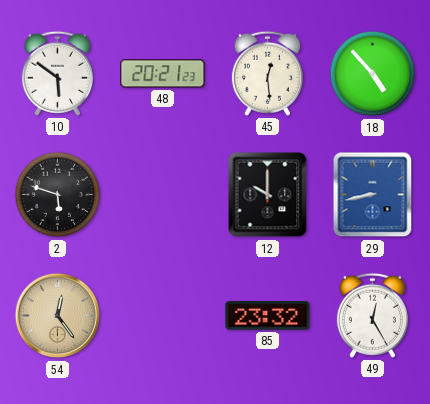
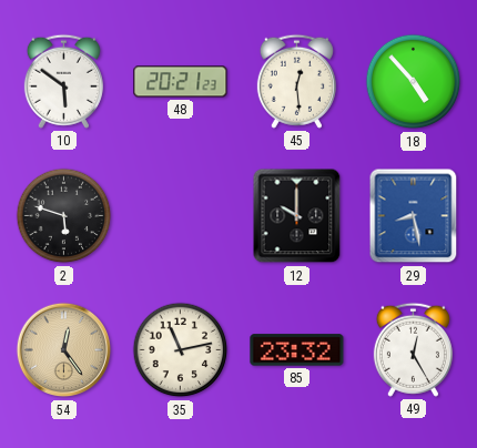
29: 8:43 -> 8:28
35: none -> 11:13
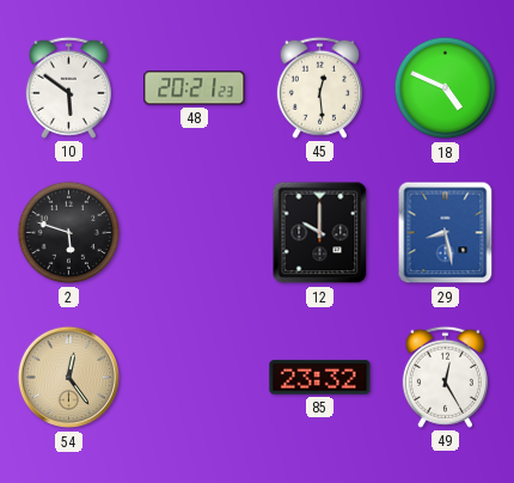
18: 4:53 -> 4:49
35: 11:13 -> none
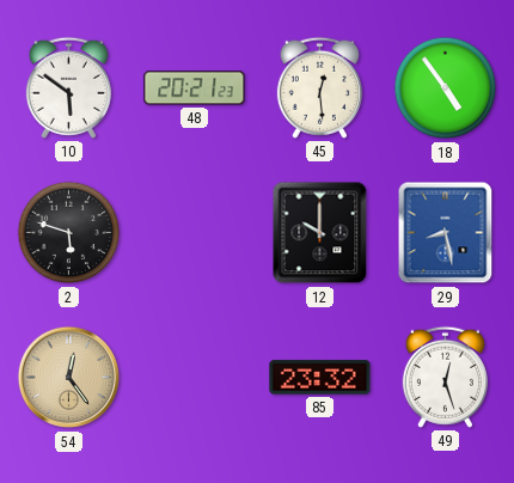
18: 4:49 -> 4:54
49: 12:25 -> 12:27
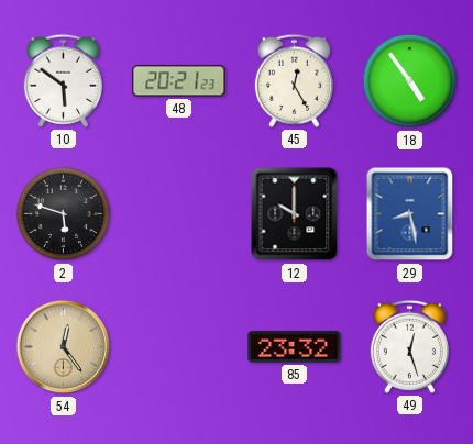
45: 12:29 -> 12:25
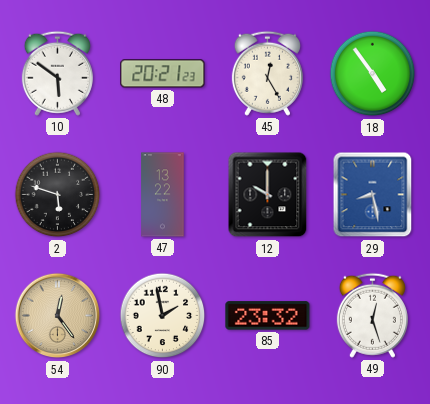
47: none -> 13:22
90: none -> 1:58
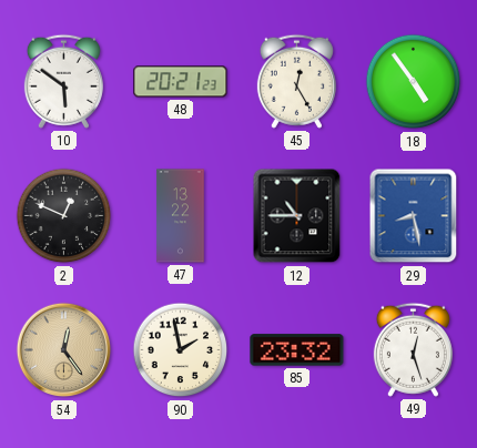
2: 5:48 -> 12:49
12: 10:00 -> 10:45
